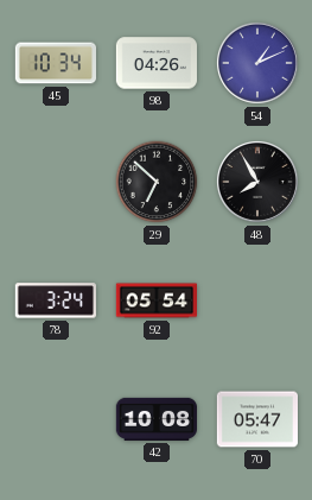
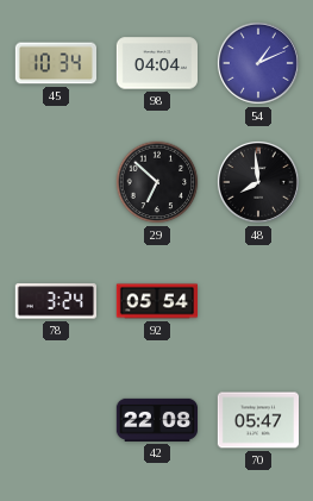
98: 04:26 -> 04:04
48: 7:55 -> 7:59
42: 10:08 -> 22:08
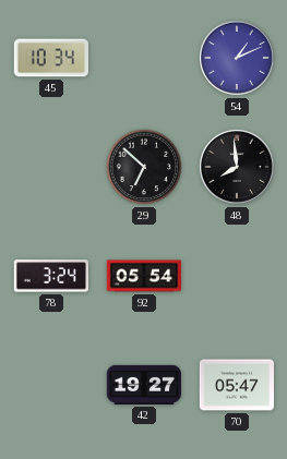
98: 04:04 -> none
42: 22:08 -> 19:27
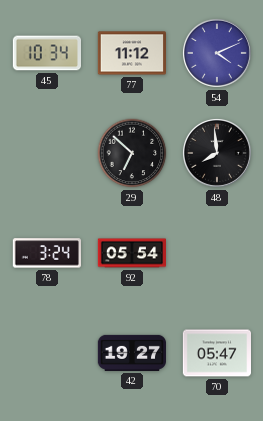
77: none -> 11:12
54: 1:11 -> 4:11
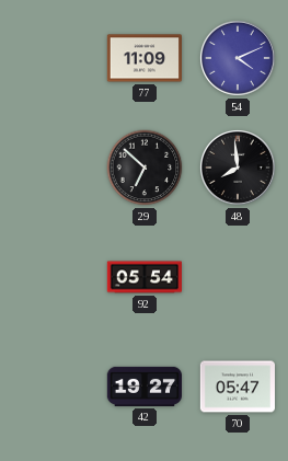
45: 10:34 -> none
77: 11:12 -> 11:09
78: 3:24 -> none
